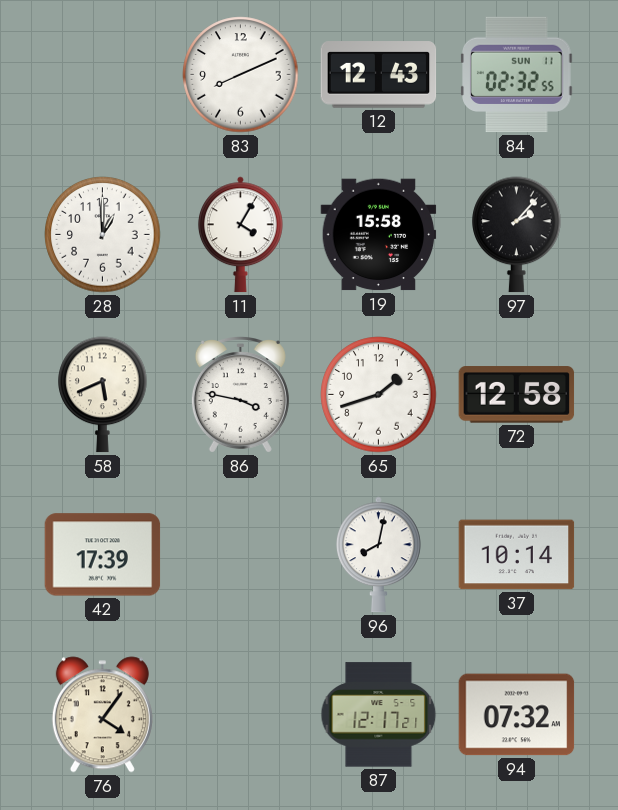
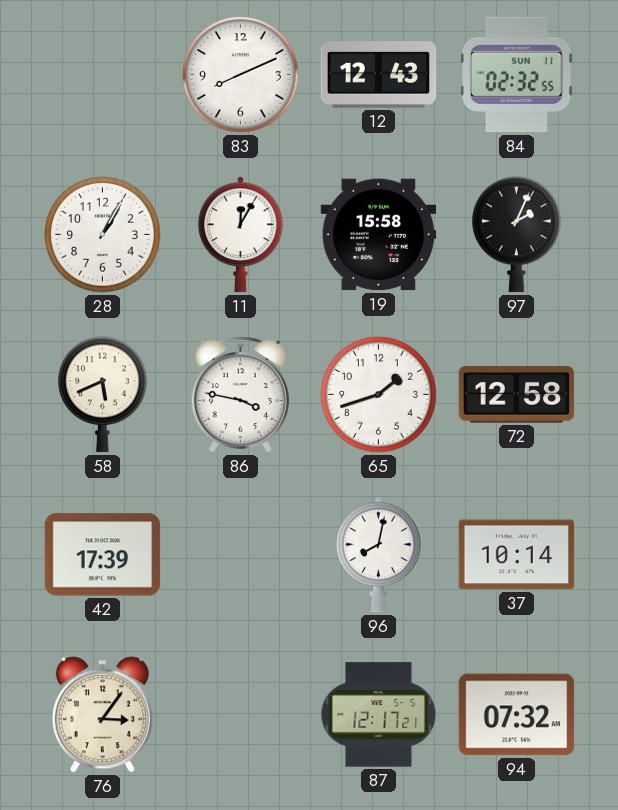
28: 1:00 -> 1:05
11: 4:05 -> 12:05
97: 2:07 -> 2:04
76: 4:06 -> 3:06
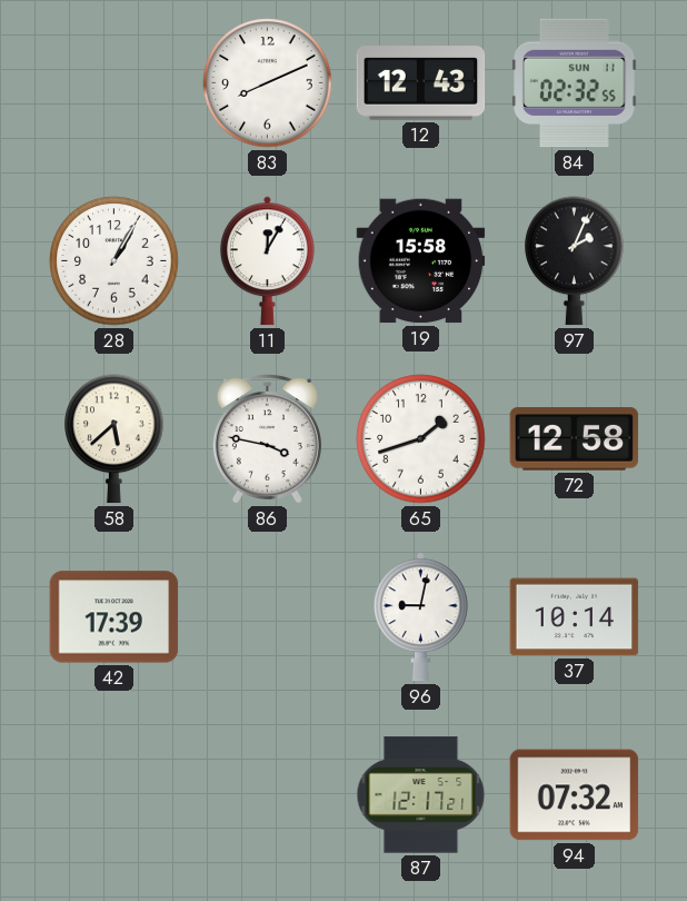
58: 5:41 -> 5:38
96: 8:02 -> 9:02
76: 3:06 -> none
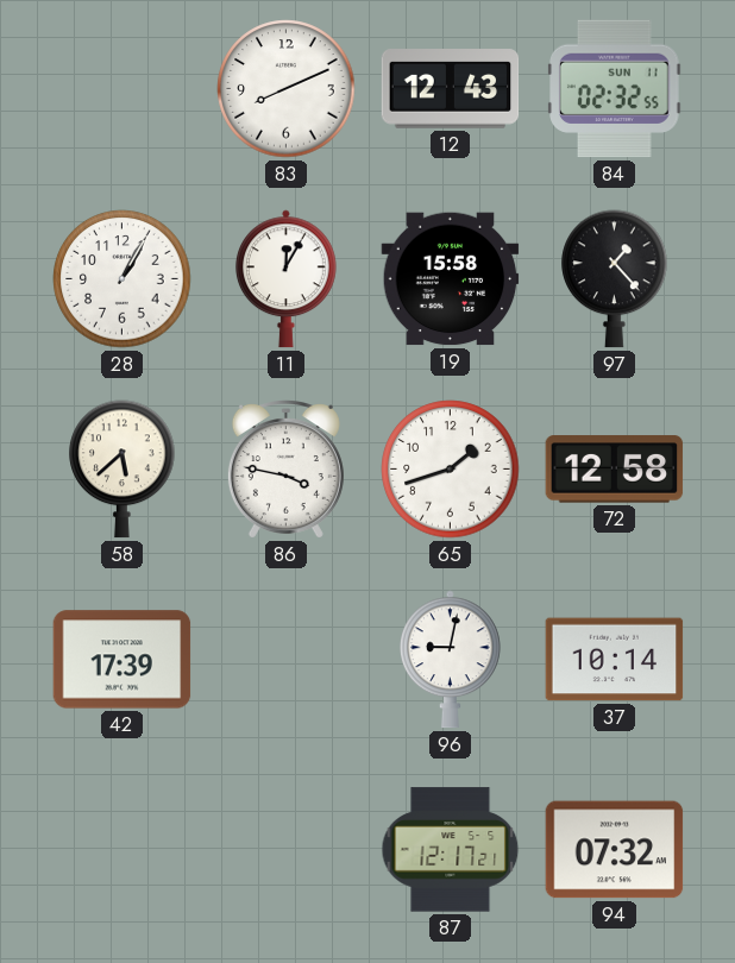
97: 2:04 -> 1:23
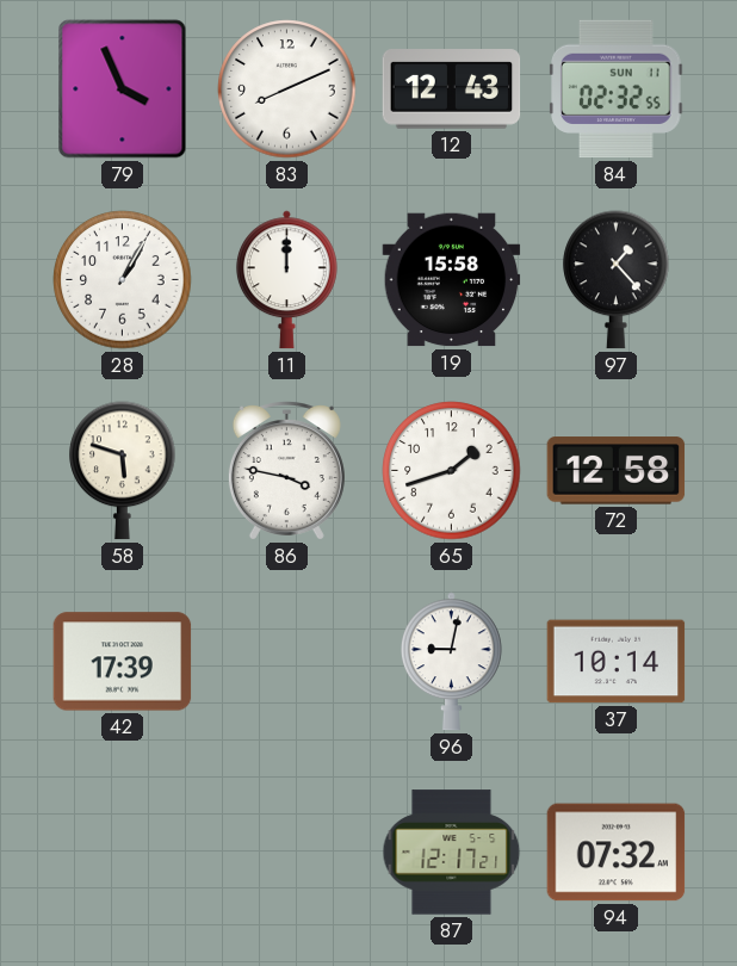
79: none -> 3:56
11: 12:05 -> 12:00
58: 5:38 -> 5:48
